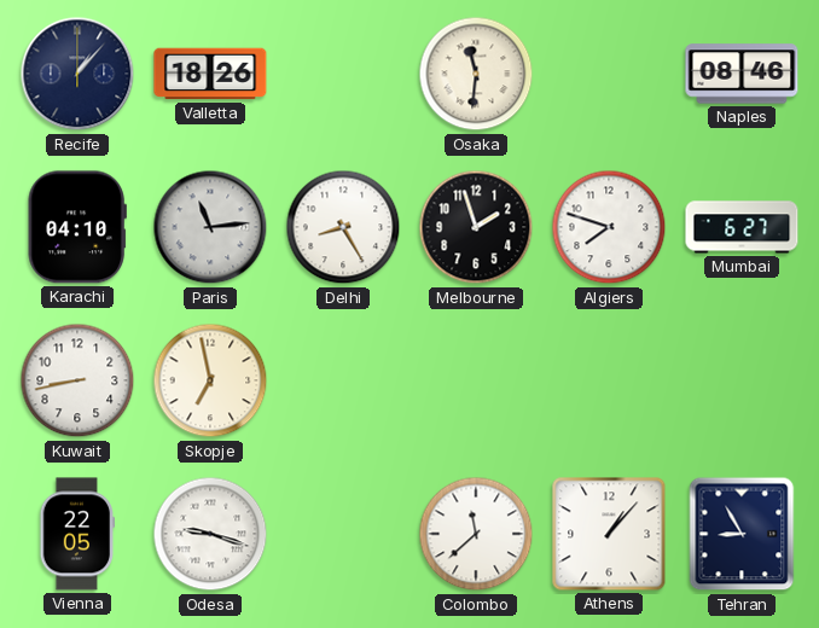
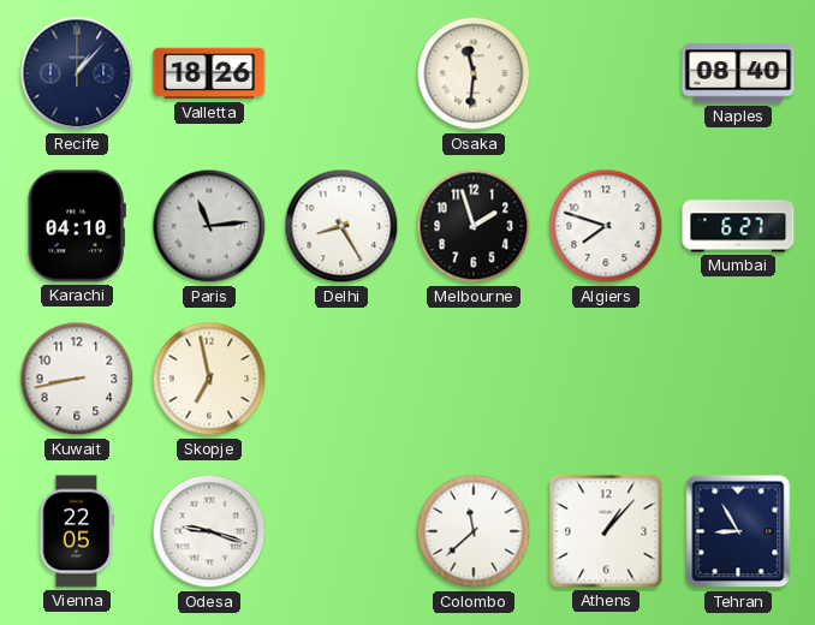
Naples: 08:46 -> 08:40
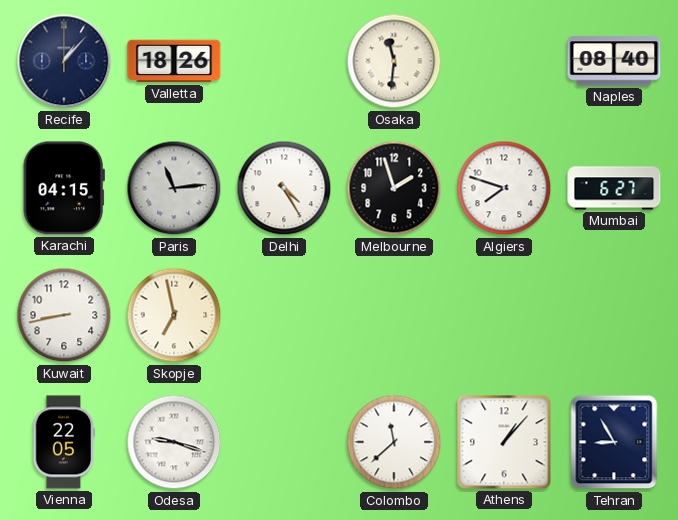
Karachi: 04:10 -> 04:15
Delhi: 8:25 -> 4:25
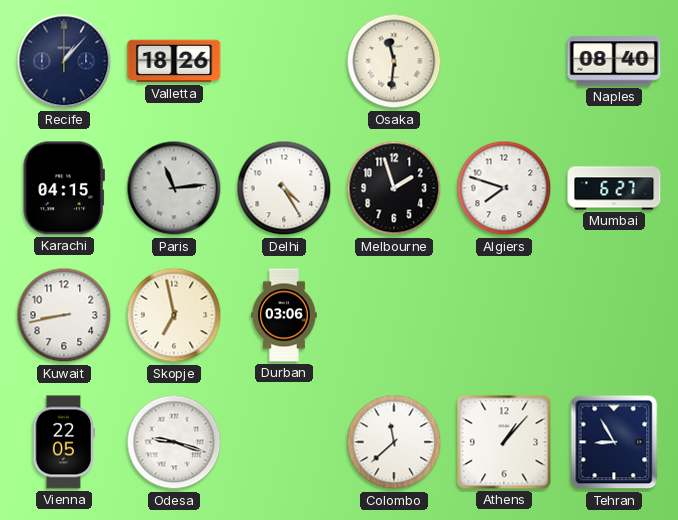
Durban: none -> 03:06
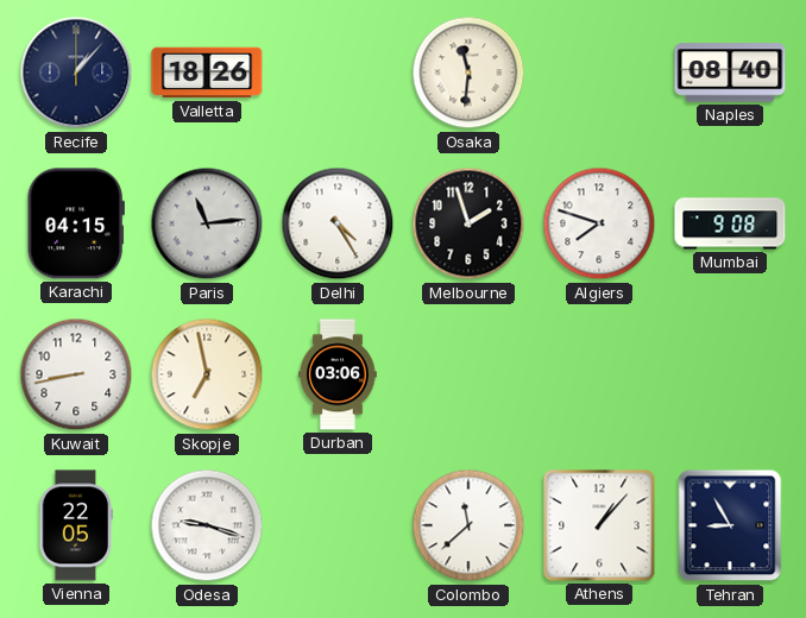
Mumbai: 6:27 -> 9:08
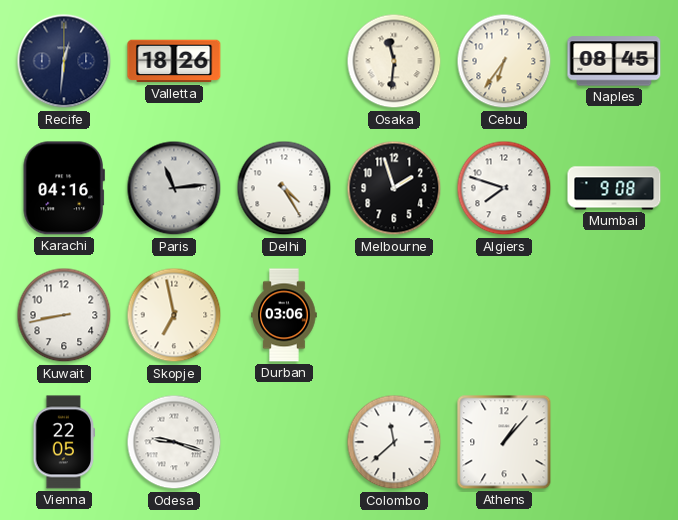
Recife: 1:07 -> 12:31
Cebu: none -> 6:36
Naples: 08:40 -> 08:45
Karachi: 04:15 -> 04:16
Tehran: 8:55 -> none
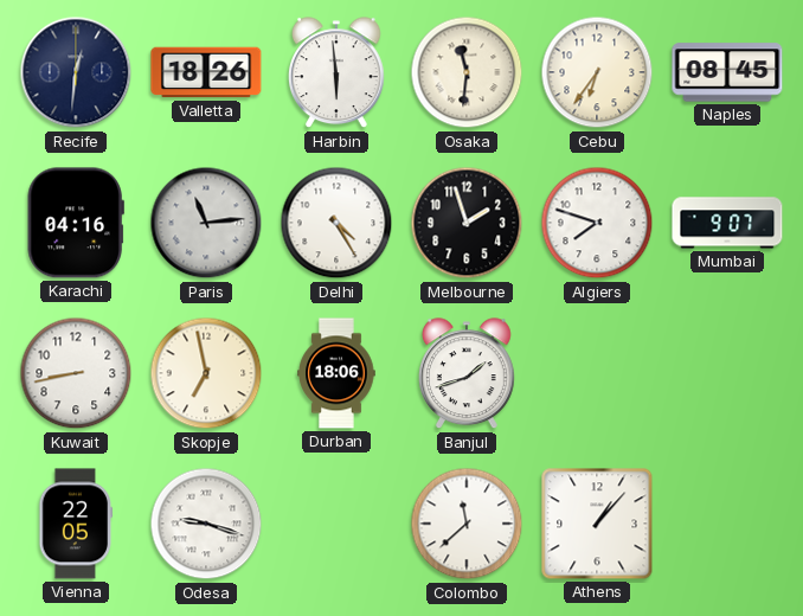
Harbin: none -> 5:59
Mumbai: 9:08 -> 9:07
Durban: 03:06 -> 18:06
Banjul: none -> 1:42
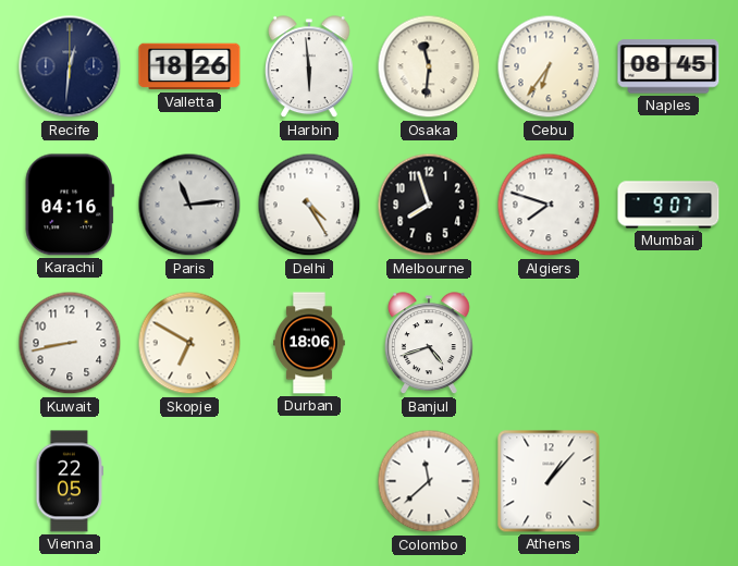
Melbourne: 1:57 -> 7:57
Skopje: 6:58 -> 6:50
Banjul: 1:42 -> 4:42
Odesa: 9:18 -> none
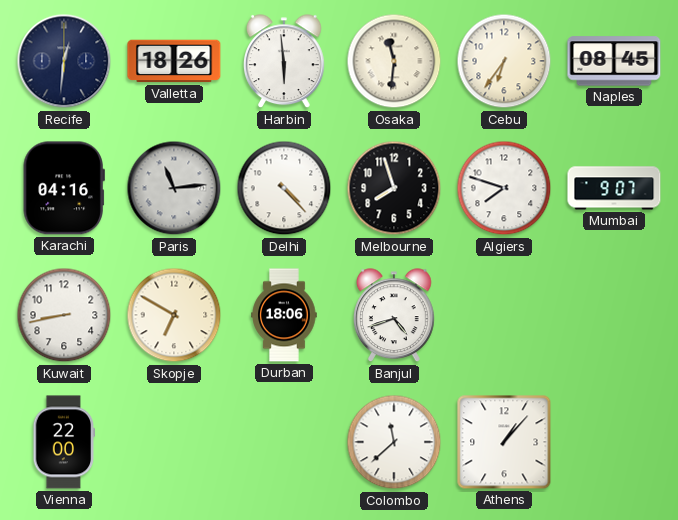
Delhi: 4:25 -> 4:23
Vienna: 22:05 -> 22:00
